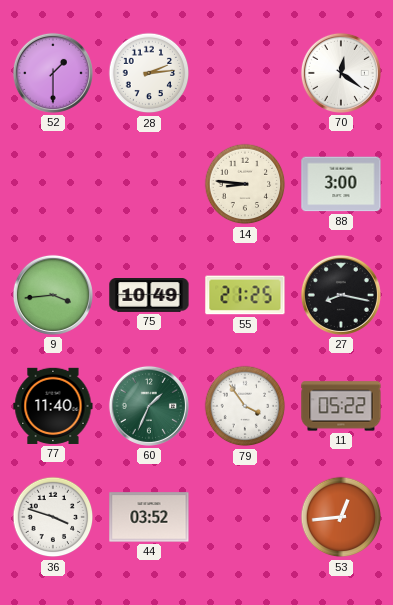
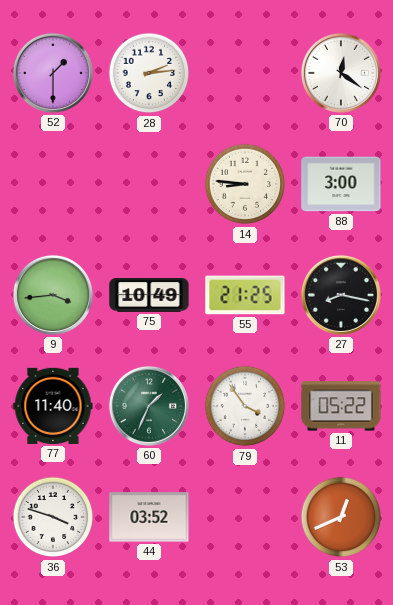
53: 12:44 -> 12:41
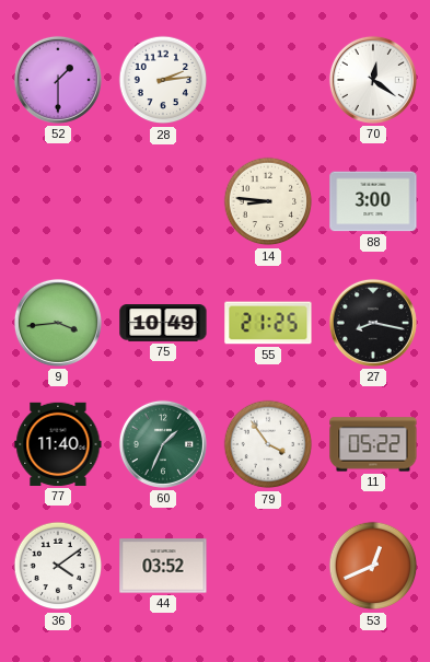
36: 3:48 -> 4:09
